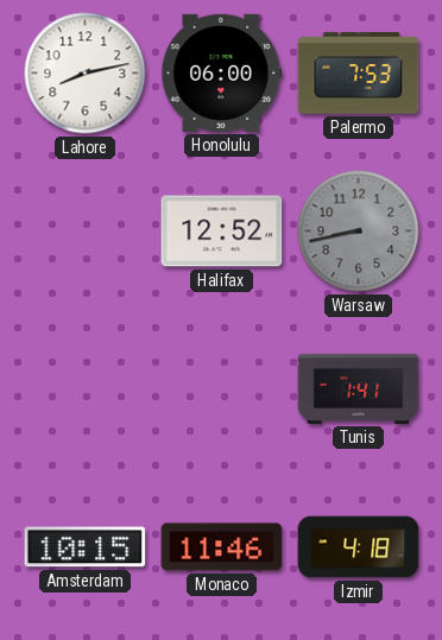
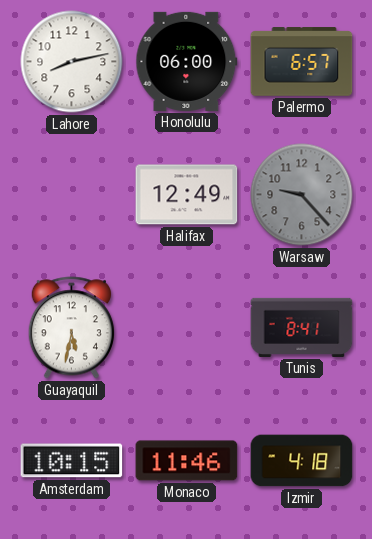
Palermo: 7:53 -> 6:57
Halifax: 12:52 -> 12:49
Warsaw: 8:43 -> 9:23
Guayaquil: none -> 5:32
Tunis: 1:41 -> 8:41
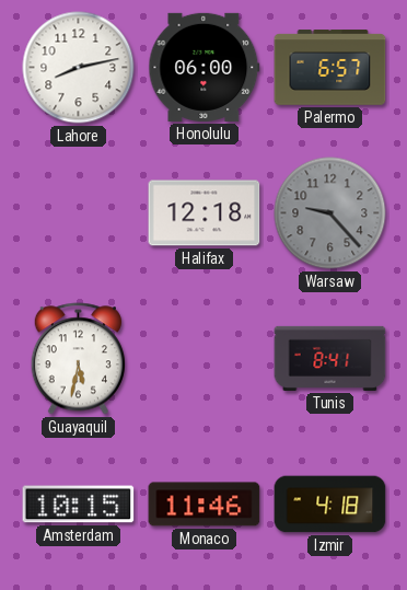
Halifax: 12:49 -> 12:18
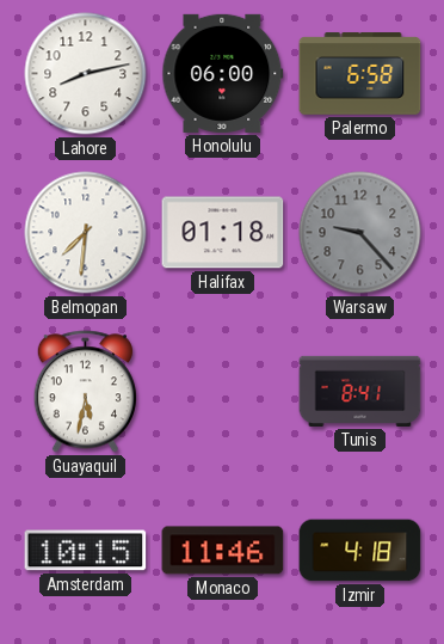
Palermo: 6:57 -> 6:58
Belmopan: none -> 7:31
Halifax: 12:18 -> 01:18
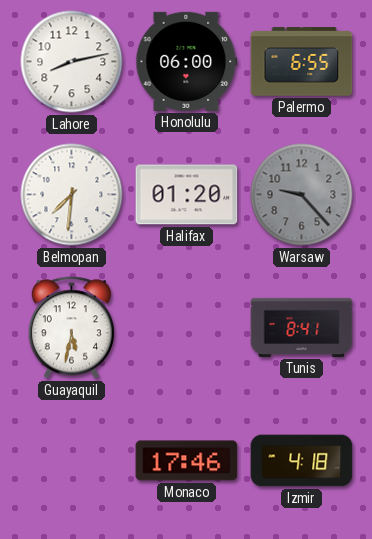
Palermo: 6:58 -> 6:55
Halifax: 01:18 -> 01:20
Amsterdam: 10:15 -> none
Monaco: 11:46 -> 17:46
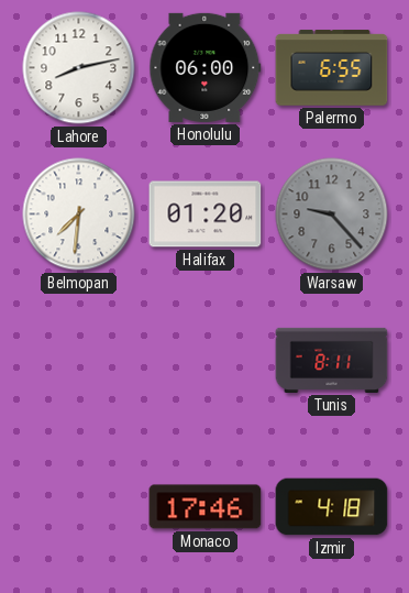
Guayaquil: 5:32 -> none
Tunis: 8:41 -> 8:11
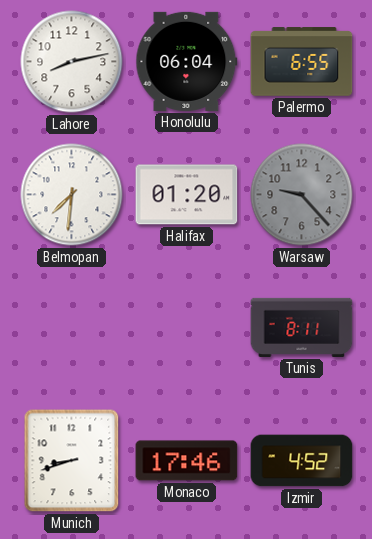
Honolulu: 06:00 -> 06:04
Munich: none -> 8:42
Izmir: 4:18 -> 4:52
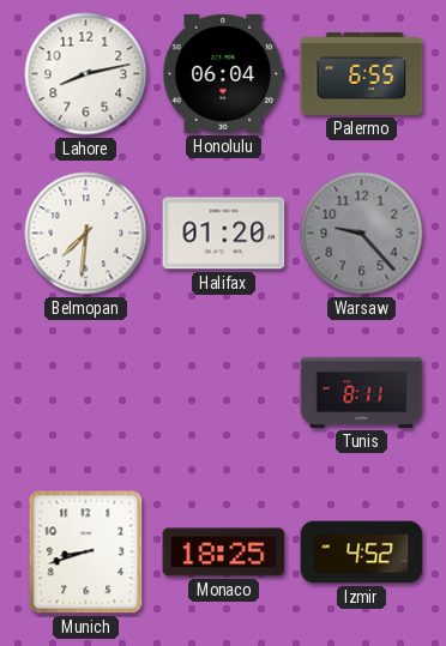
Monaco: 17:46 -> 18:25
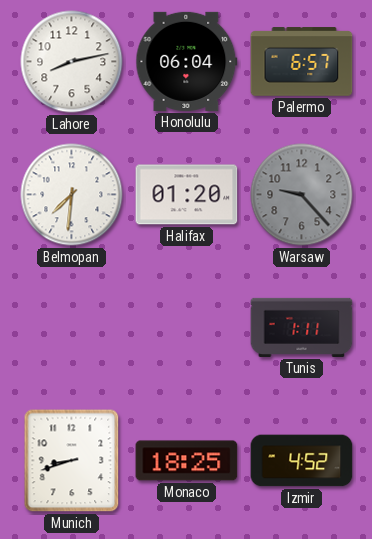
Palermo: 6:55 -> 6:57
Tunis: 8:11 -> 1:11
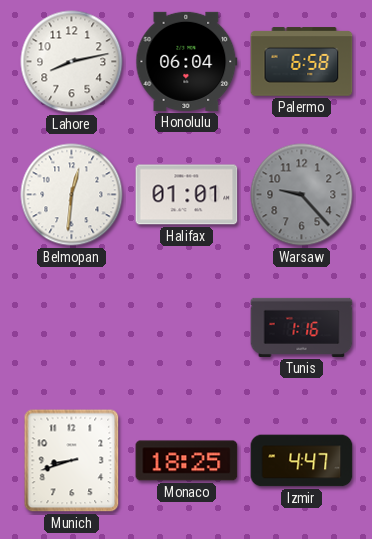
Palermo: 6:57 -> 6:58
Belmopan: 7:31 -> 12:31
Halifax: 01:20 -> 01:01
Tunis: 1:11 -> 1:16
Izmir: 4:52 -> 4:47
